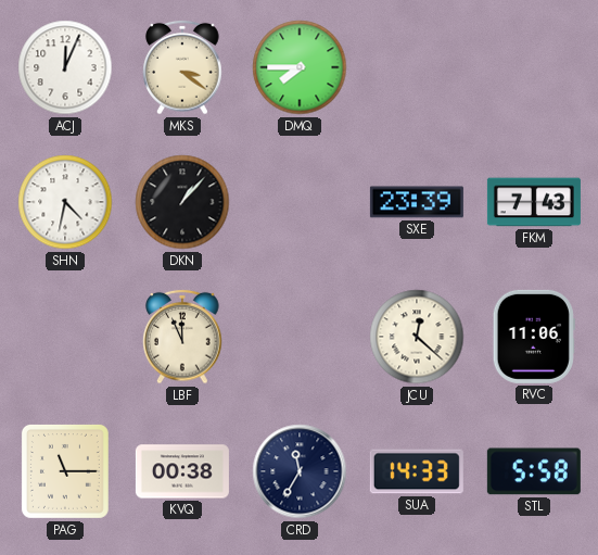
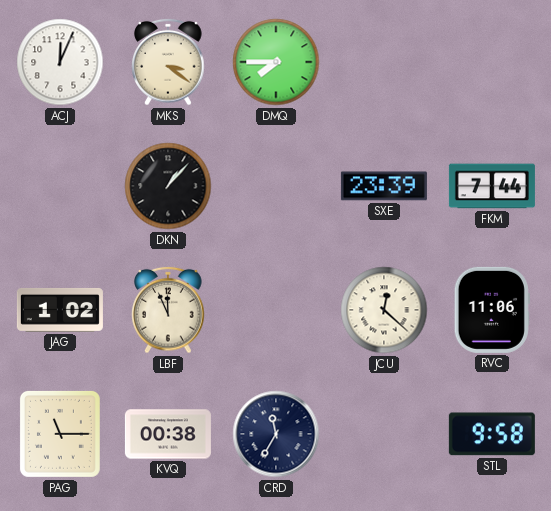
SHN: 4:32 -> none
FKM: 7:43 -> 7:44
JAG: none -> 1:02
SUA: 14:33 -> none
STL: 5:58 -> 9:58
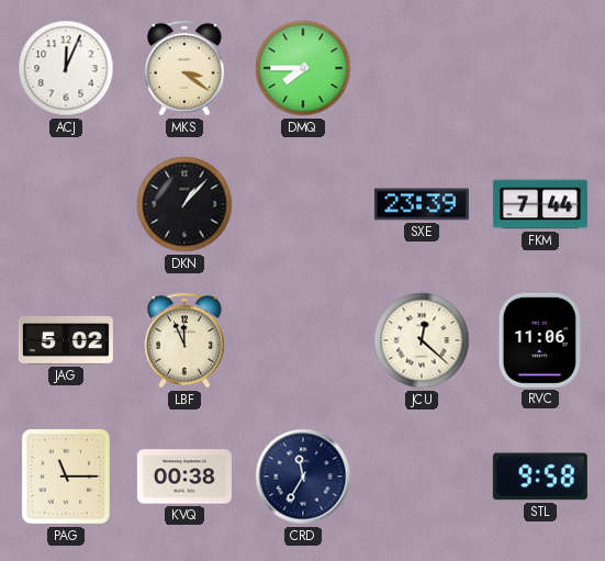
JAG: 1:02 -> 5:02
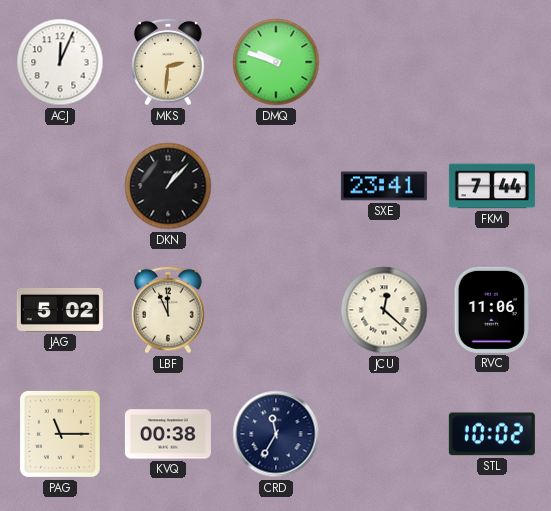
MKS: 3:21 -> 2:31
DMQ: 7:45 -> 9:48
SXE: 23:39 -> 23:41
STL: 9:58 -> 10:02
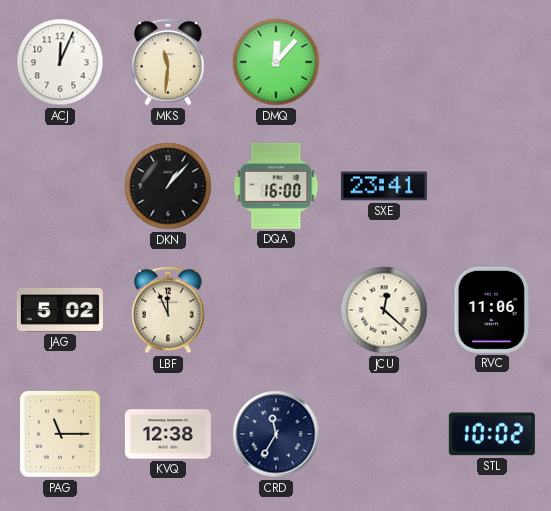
MKS: 2:31 -> 11:31
DMQ: 9:48 -> 12:07
DQA: none -> 16:00
FKM: 7:44 -> none
KVQ: 00:38 -> 12:38
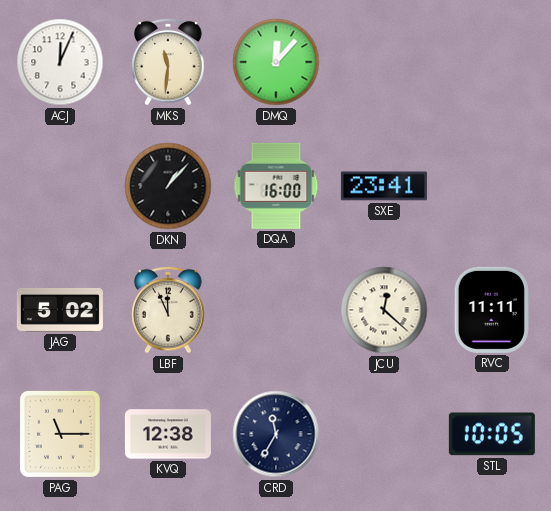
RVC: 11:06 -> 11:11
STL: 10:02 -> 10:05
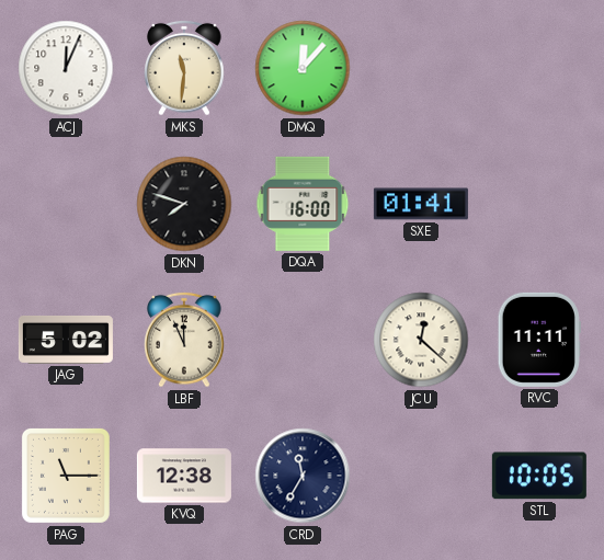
DKN: 1:07 -> 7:48
SXE: 23:41 -> 01:41
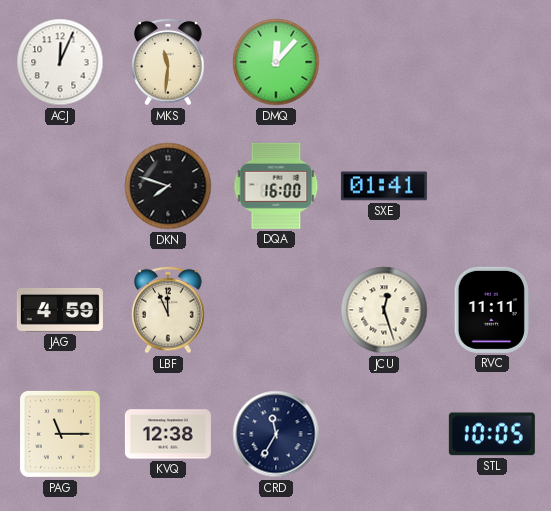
JAG: 5:02 -> 4:59
JCU: 12:22 -> 12:27
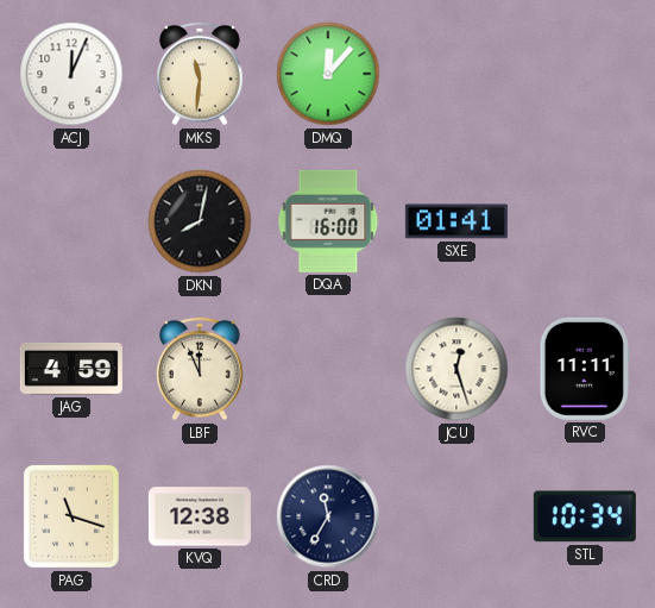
DKN: 7:48 -> 8:02
PAG: 11:15 -> 11:18
STL: 10:05 -> 10:34
